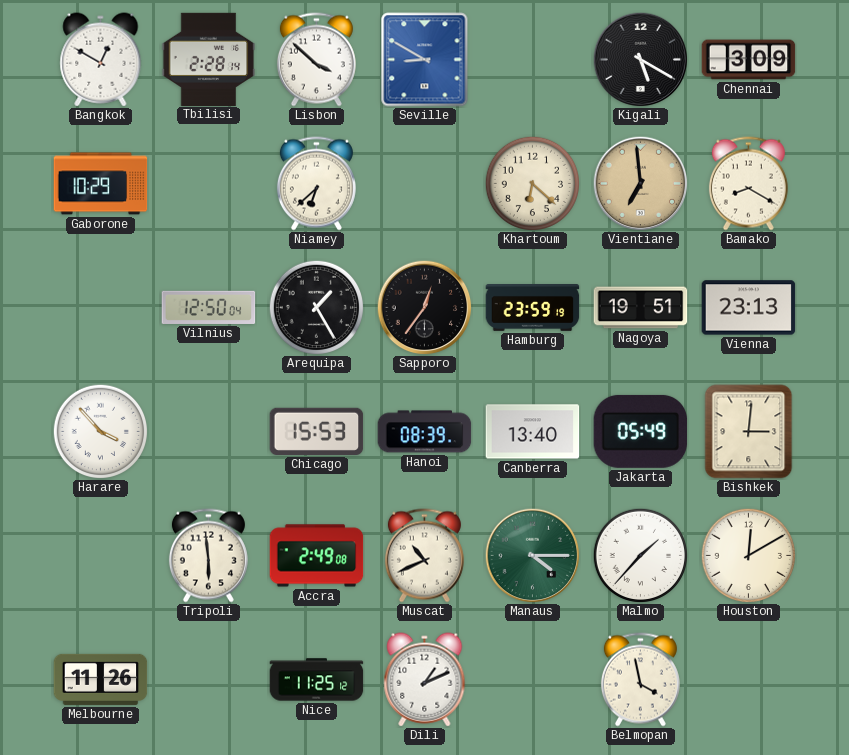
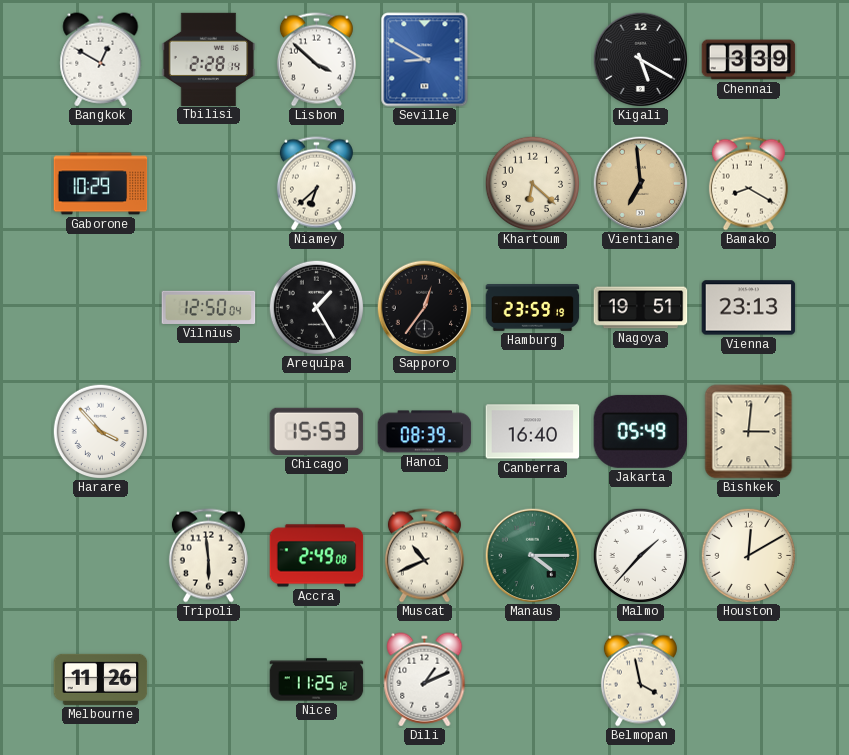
Chennai: 3:09 -> 3:39
Canberra: 13:40 -> 16:40
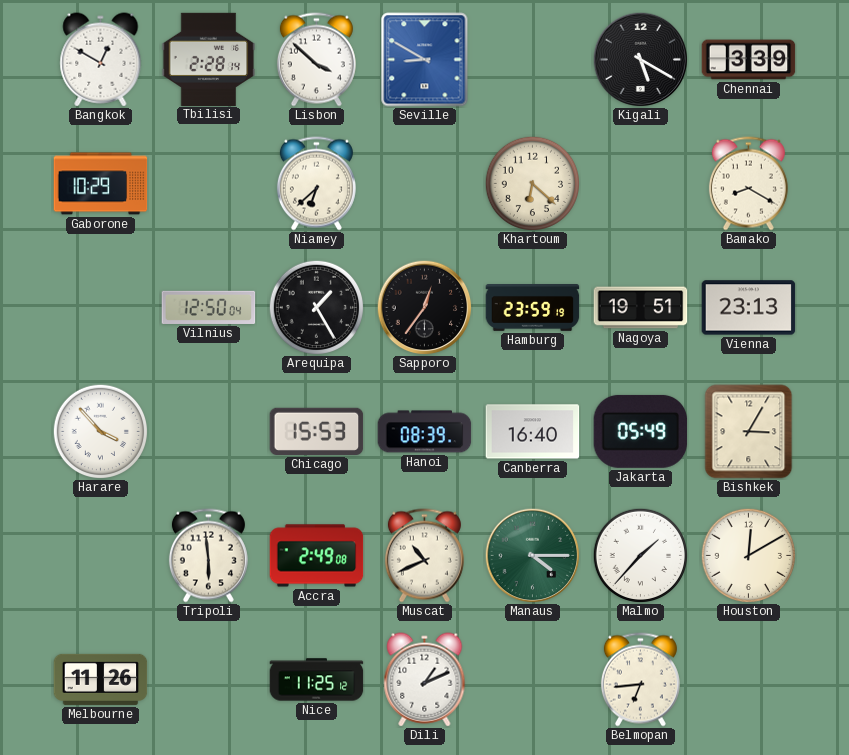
Vientiane: 6:59 -> none
Bishkek: 3:01 -> 3:05
Belmopan: 3:58 -> 6:44
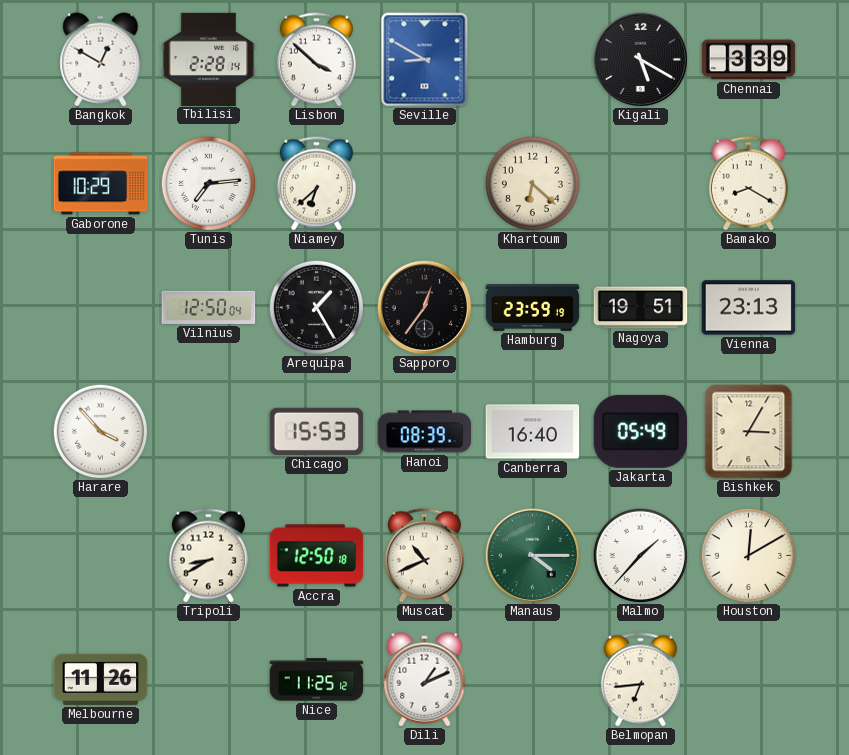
Tunis: none -> 7:14
Tripoli: 5:59 -> 8:40
Accra: 2:49 -> 12:50
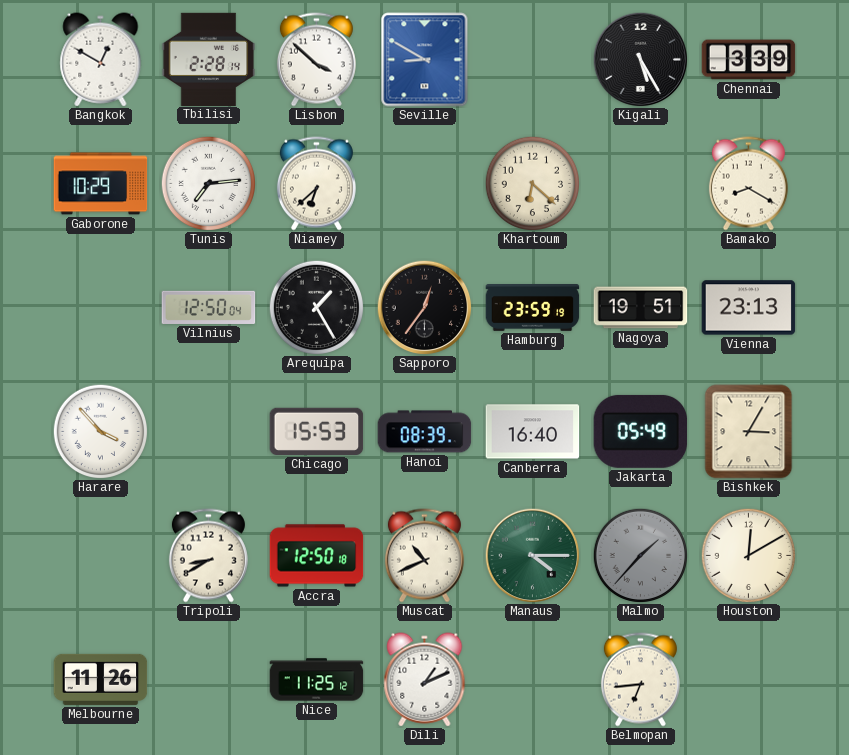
Kigali: 5:20 -> 5:25
Malmo dial: white -> grey
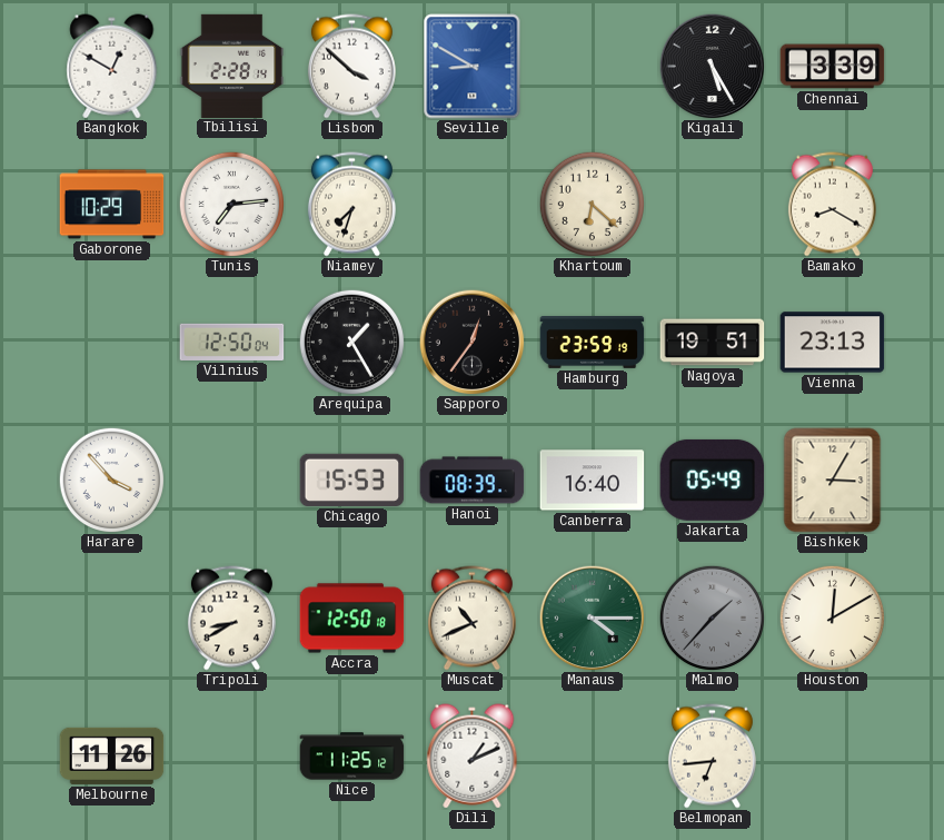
Niamey: 6:38 -> 7:33
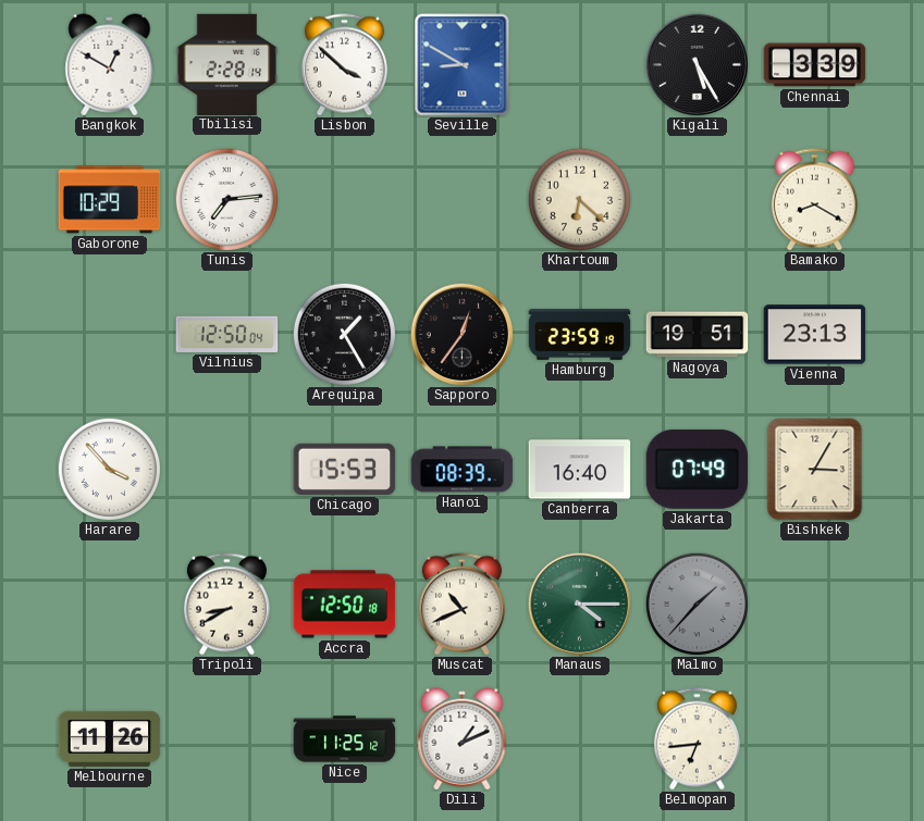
Niamey: 7:33 -> none
Jakarta: 05:49 -> 07:49
Houston: 12:10 -> none
